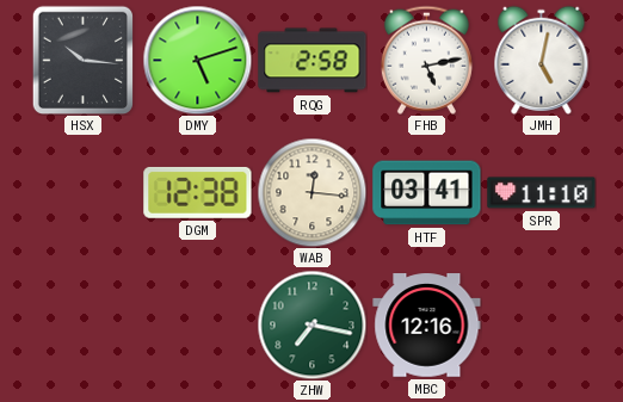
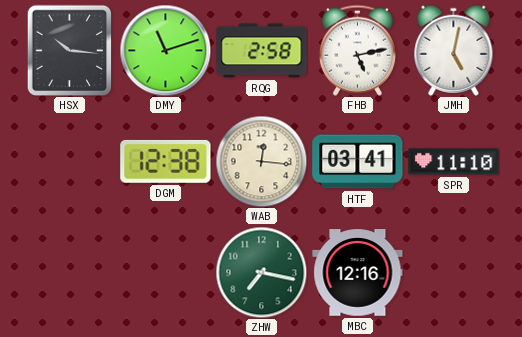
DMY: 5:12 -> 11:12
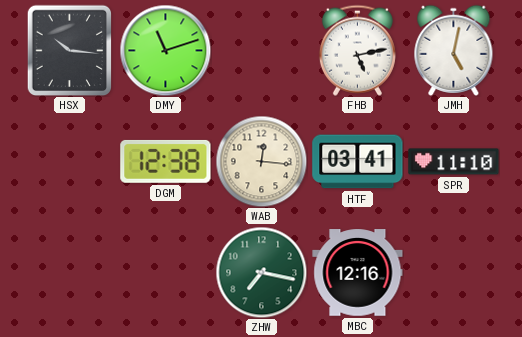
RQG: 2:58 -> none
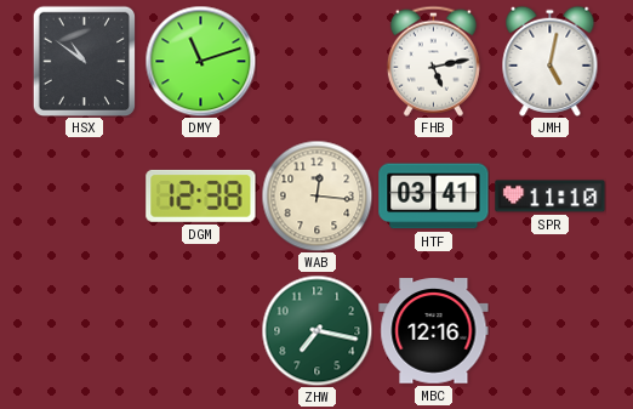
HSX: 10:16 -> 10:51
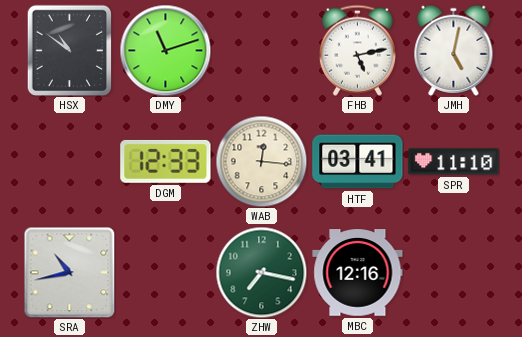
DGM: 12:38 -> 12:33
SRA: none -> 10:43
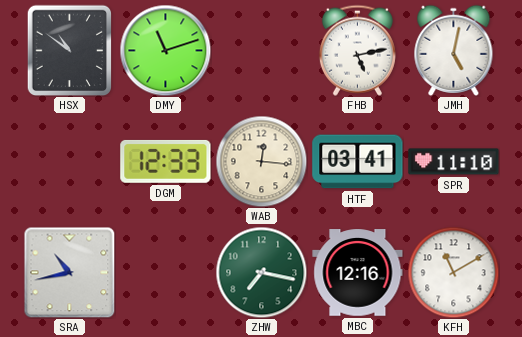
KFH: none -> 11:10
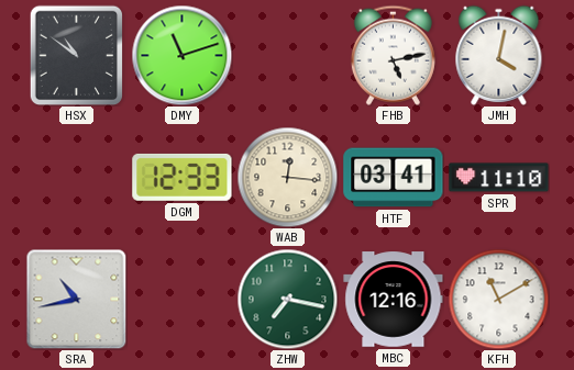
JMH: 5:02 -> 4:02
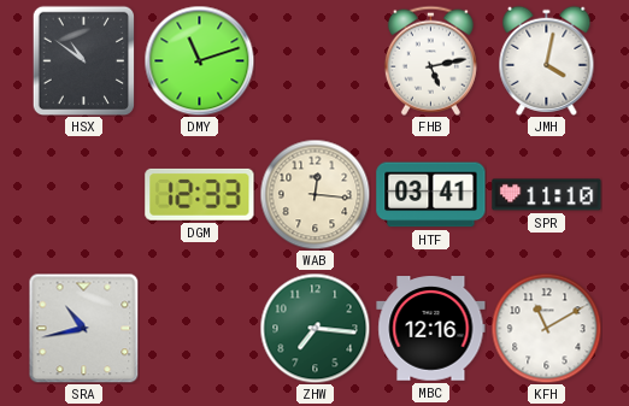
ZHW: 7:17 -> 7:16
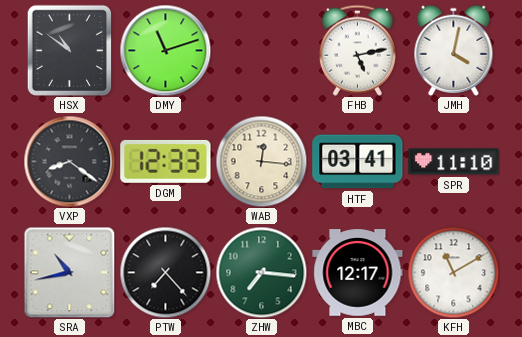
VXP: none -> 8:21
PTW: none -> 7:23
MBC: 12:16 -> 12:17
